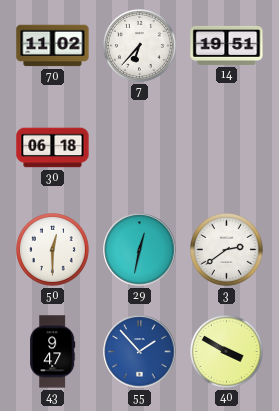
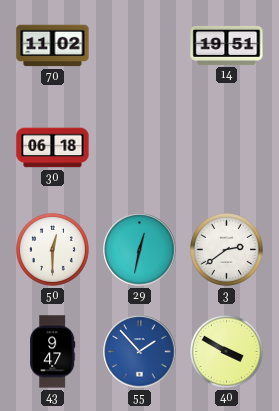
7: 6:37 -> none
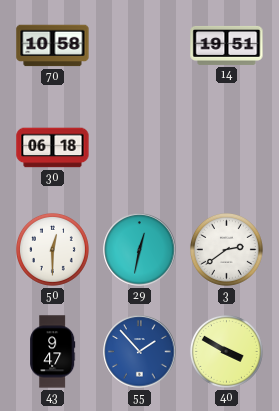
70: 11:02 -> 10:58
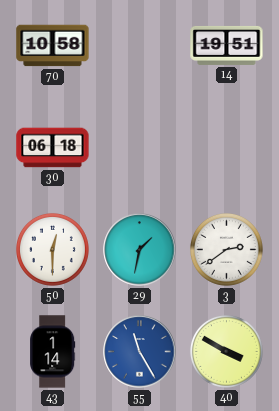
29: 12:32 -> 1:32
43: 9:47 -> 1:14
55: 1:53 -> 11:25
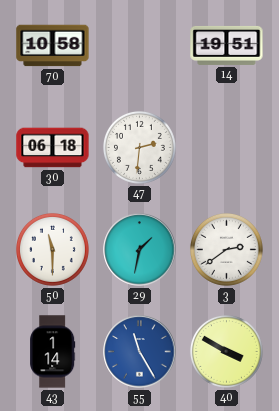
47: none -> 2:31
50: 12:30 -> 11:30
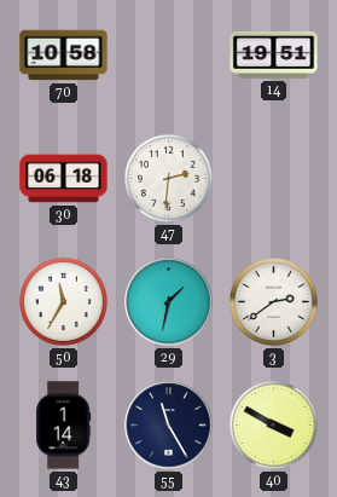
50: 11:30 -> 11:35
55 dial: blue -> navy
